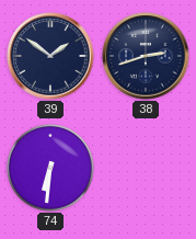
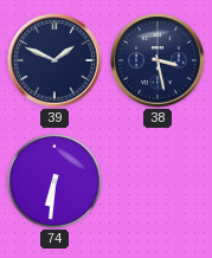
39: 1:51 -> 1:49
38: 2:42 -> 3:28
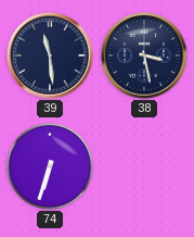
39: 1:49 -> 11:29
74: 6:31 -> 6:33
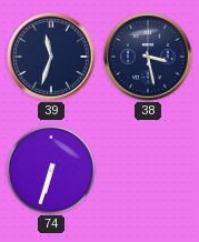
39: 11:29 -> 11:33
